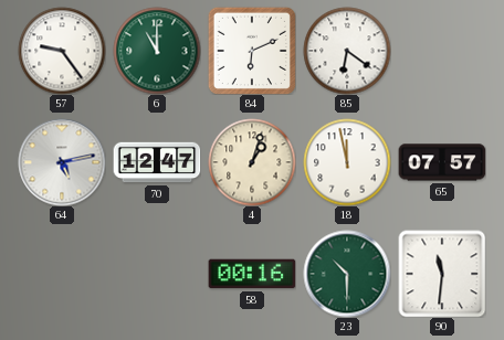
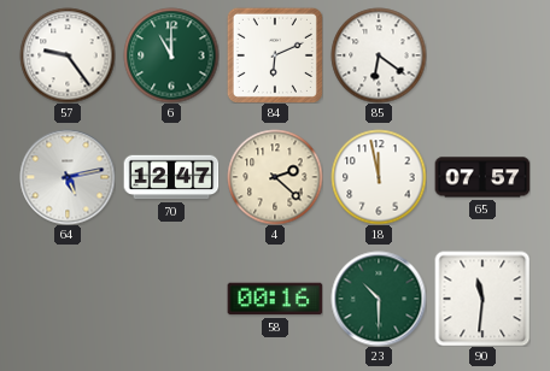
4: 1:03 -> 2:22
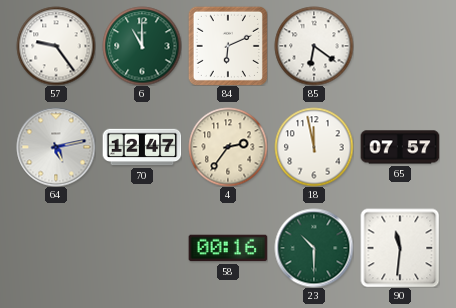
4: 2:22 -> 2:36
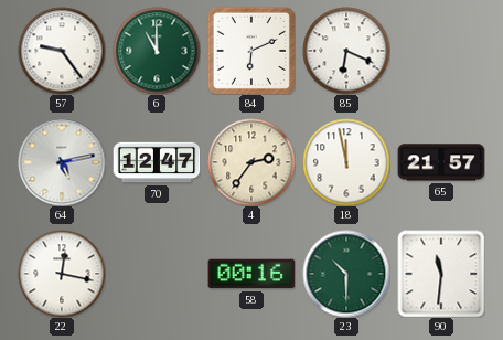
85: 6:21 -> 6:19
65: 07:57 -> 21:57
22: none -> 12:17
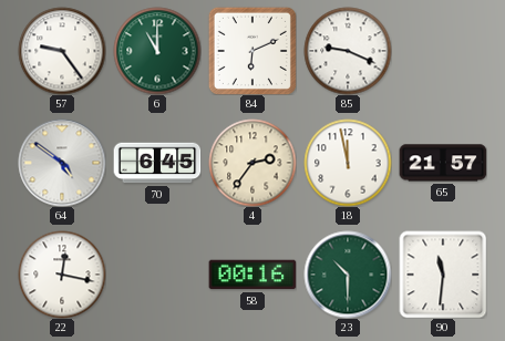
85: 6:19 -> 9:19
64: 5:13 -> 4:51
70: 12:47 -> 6:45
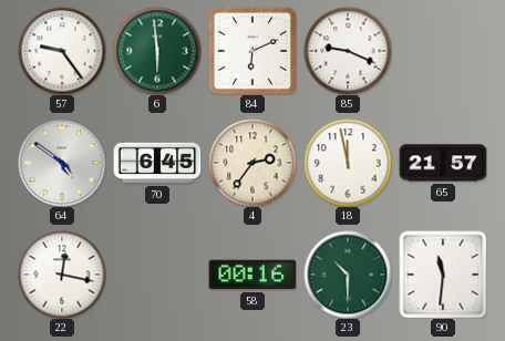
6: 11:00 -> 5:59
